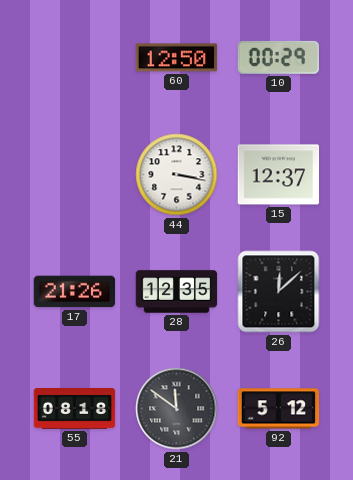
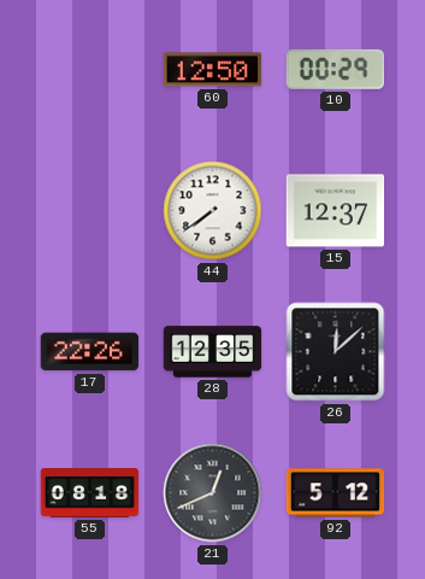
44: 3:17 -> 7:39
17: 21:26 -> 22:26
21: 11:51 -> 12:41
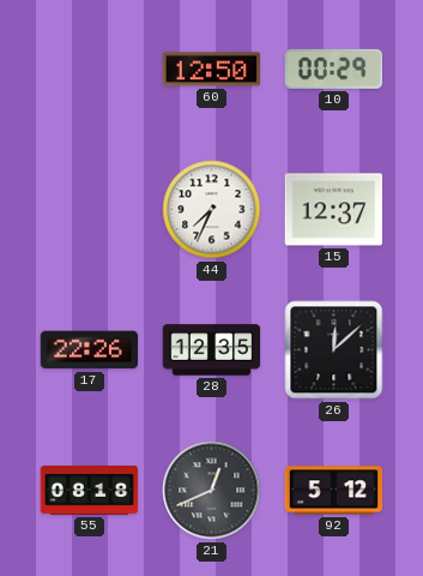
44: 7:39 -> 7:34
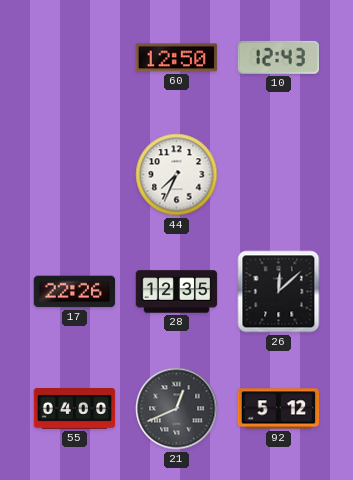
10: 00:29 -> 12:43
15: 12:37 -> none
55: 08:18 -> 04:00
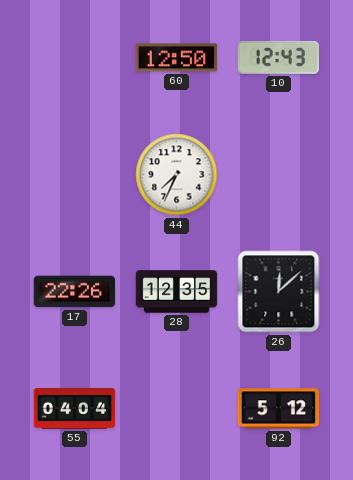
55: 04:00 -> 04:04
21: 12:41 -> none
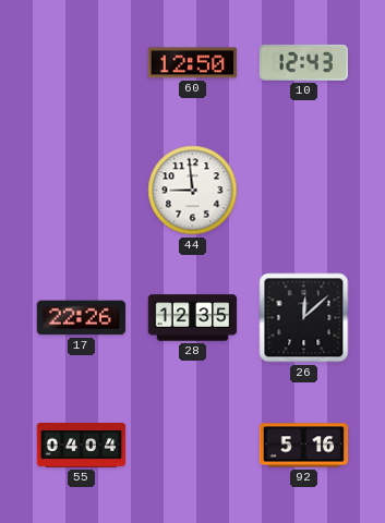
44: 7:34 -> 8:59
92: 5:12 -> 5:16
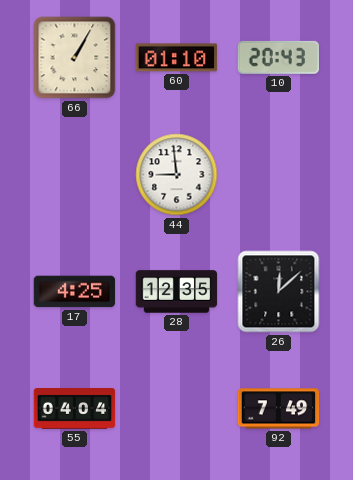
66: none -> 1:05
60: 12:50 -> 01:10
10: 12:43 -> 20:43
17: 22:26 -> 4:25
92: 5:16 -> 7:49
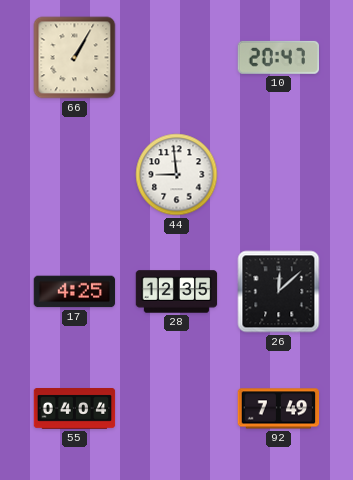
60: 01:10 -> none
10: 20:43 -> 20:47
